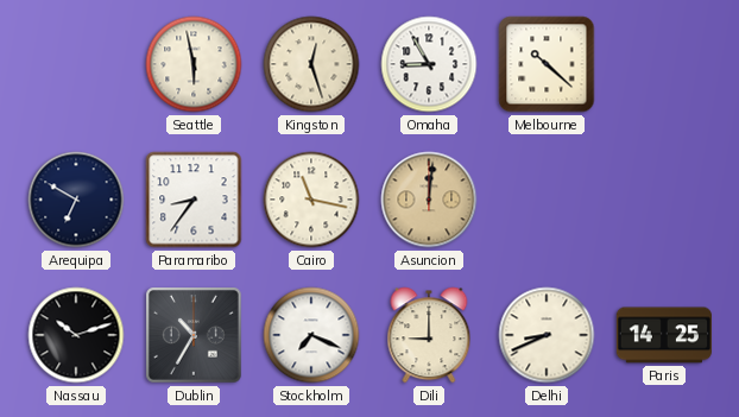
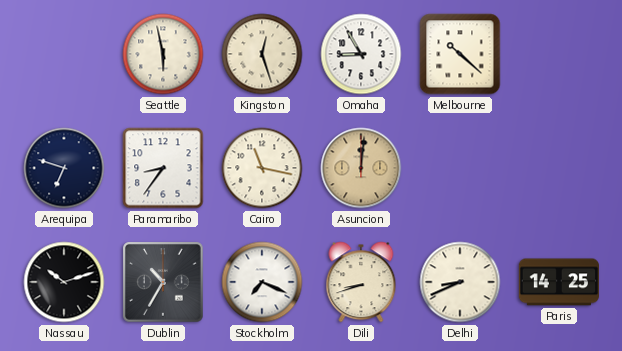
Arequipa: 6:50 -> 6:48
Dili: 9:00 -> 8:42
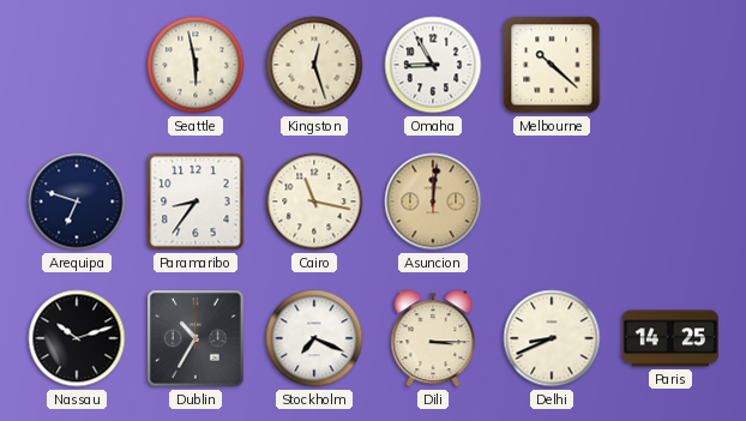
Dili: 8:42 -> 3:15
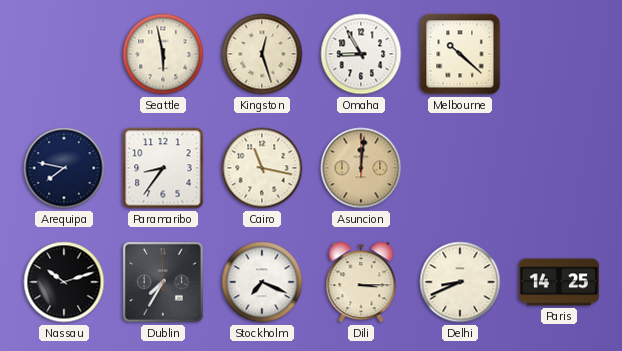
Arequipa: 6:48 -> 7:47
Dublin: 10:35 -> 7:35
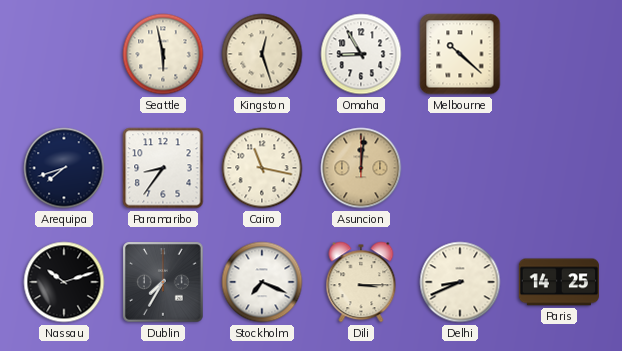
Arequipa: 7:47 -> 7:42
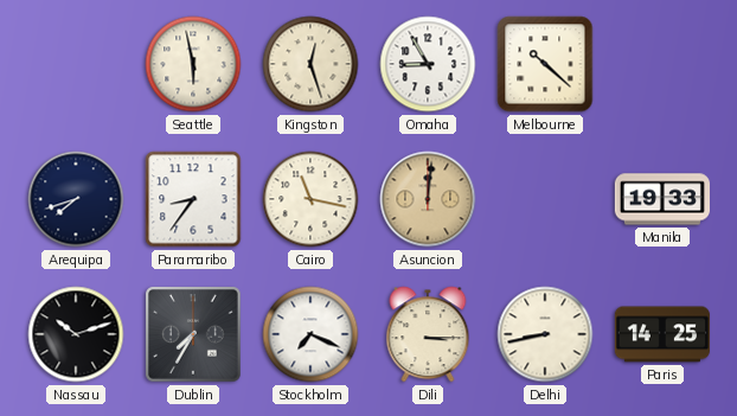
Manila: none -> 19:33
Delhi: 8:41 -> 8:43
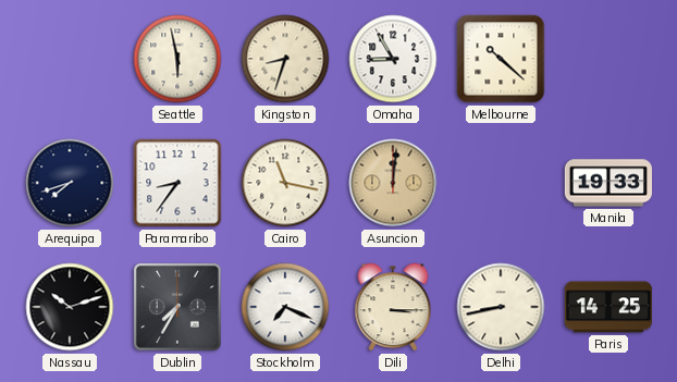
Kingston: 12:27 -> 8:33
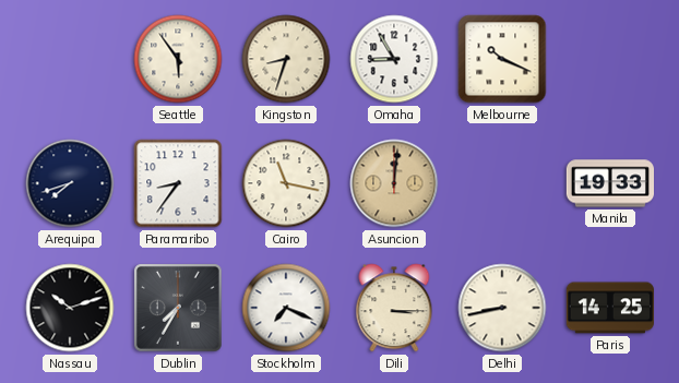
Seattle: 5:58 -> 5:54
Melbourne: 10:22 -> 10:19
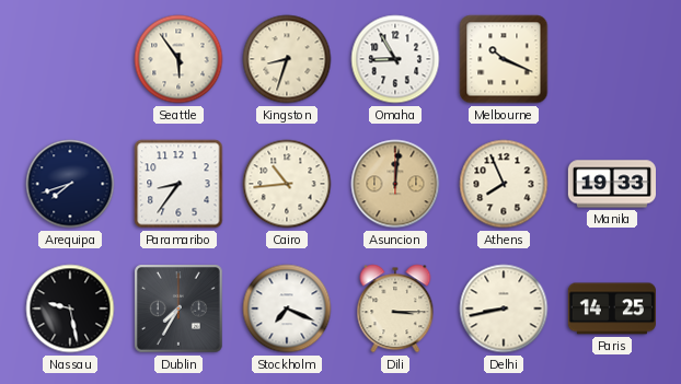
Cairo: 11:17 -> 10:44
Athens: none -> 7:56
Nassau: 10:12 -> 9:28
